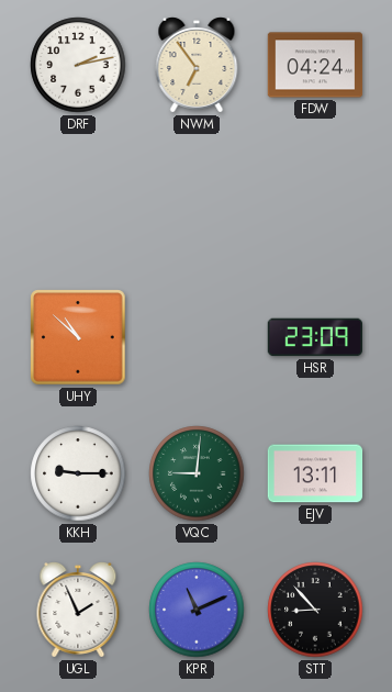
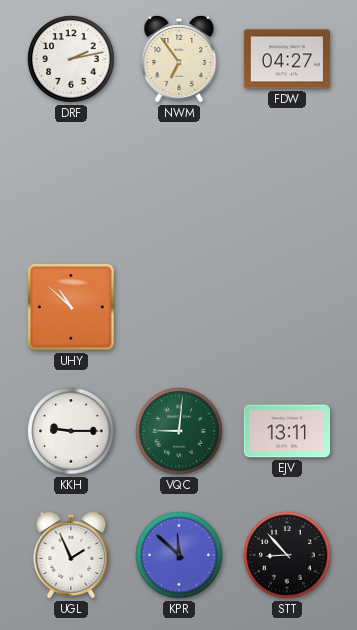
FDW: 04:24 -> 04:27
HSR: 23:09 -> none
KPR: 11:11 -> 11:52
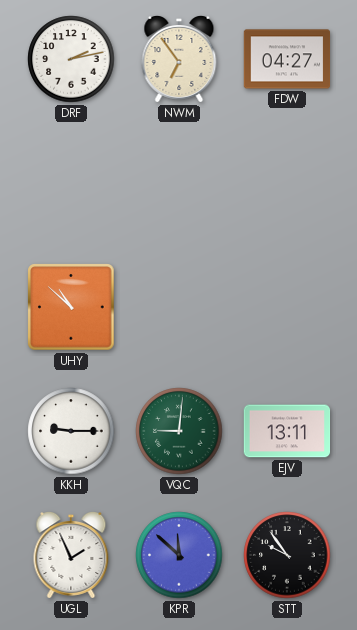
STT: 8:53 -> 9:54
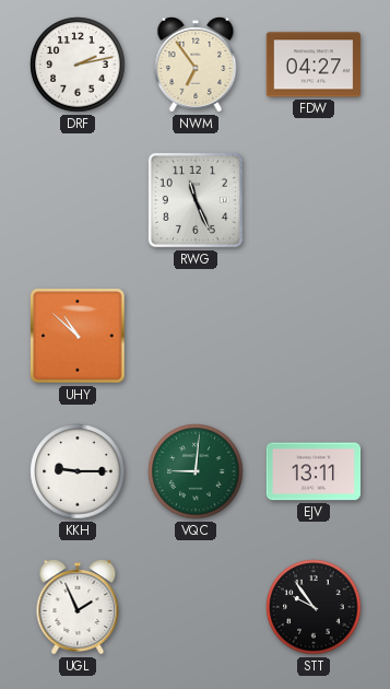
RWG: none -> 11:26
KPR: 11:52 -> none
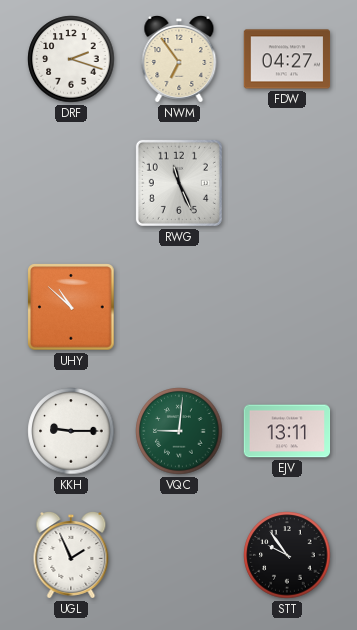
DRF: 2:13 -> 2:18
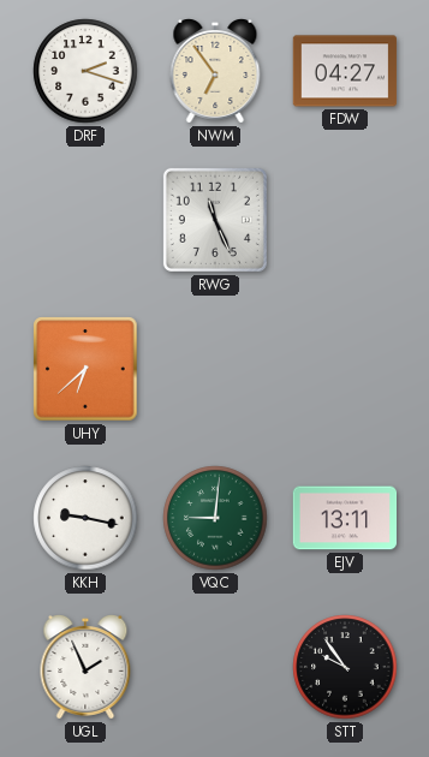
UHY: 10:52 -> 6:38
KKH: 9:15 -> 9:17
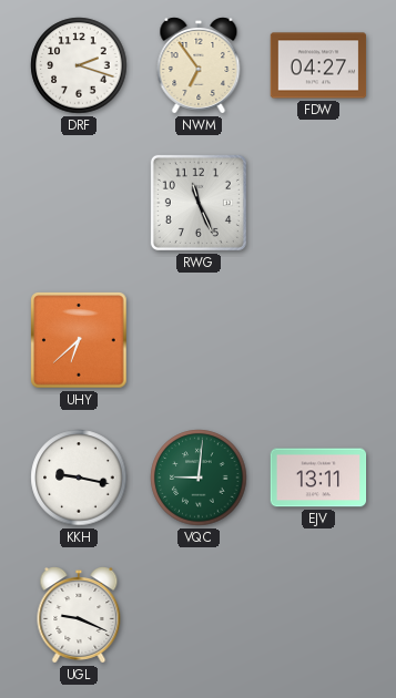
UGL: 1:56 -> 9:19
STT: 9:54 -> none
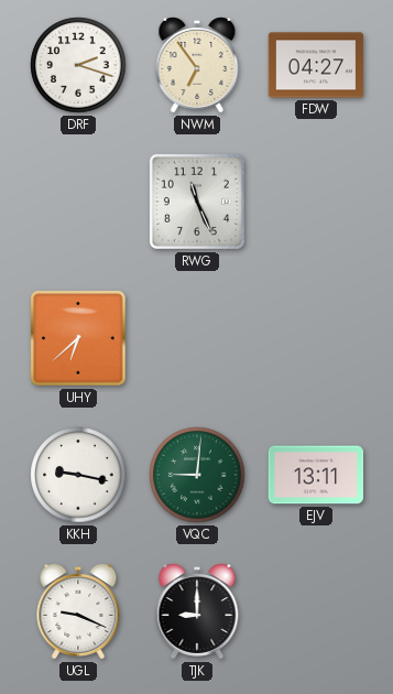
TJK: none -> 9:00
